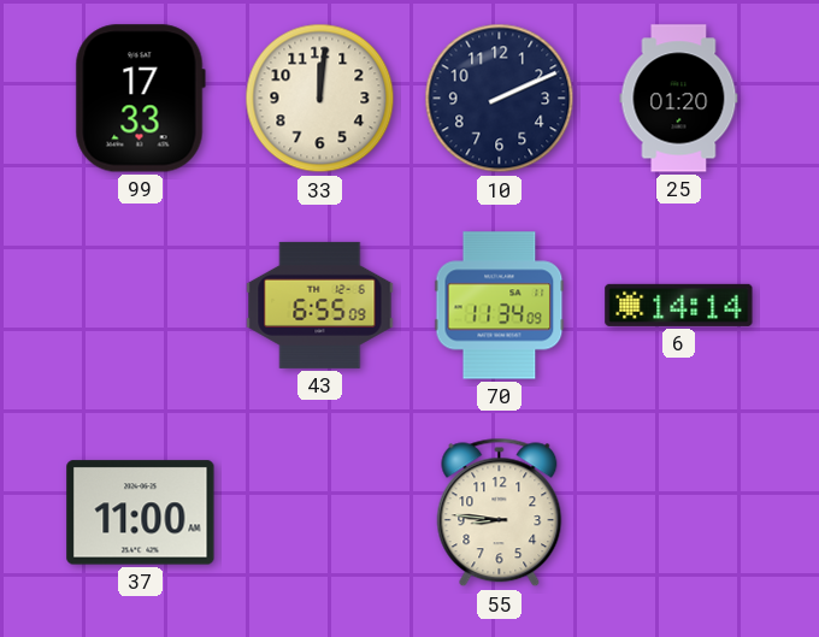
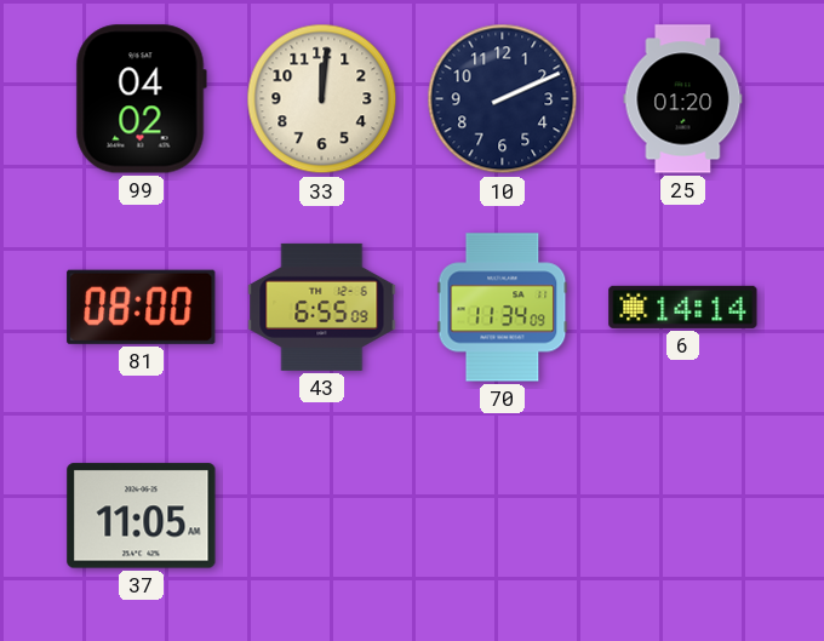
99: 17:33 -> 04:02
81: none -> 08:00
37: 11:00 -> 11:05
55: 8:46 -> none
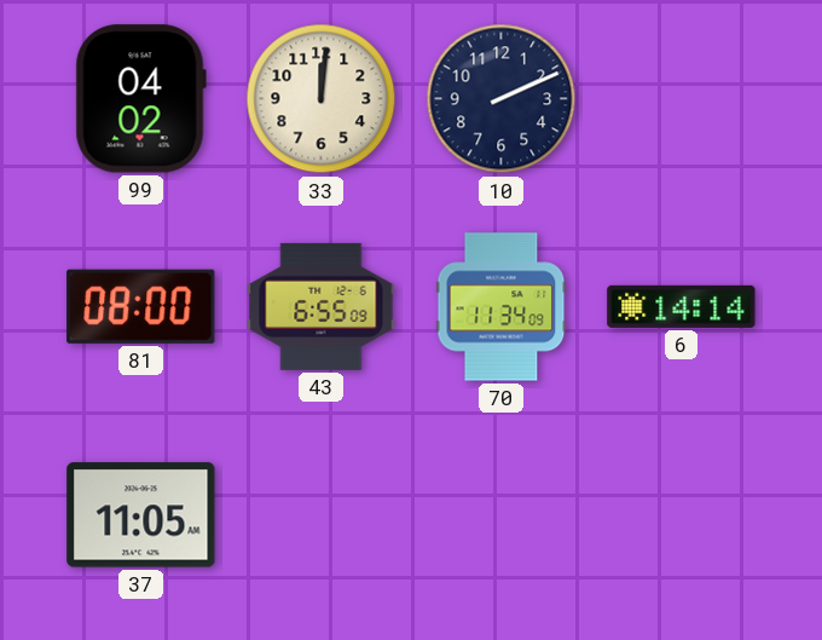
25: 01:20 -> none
